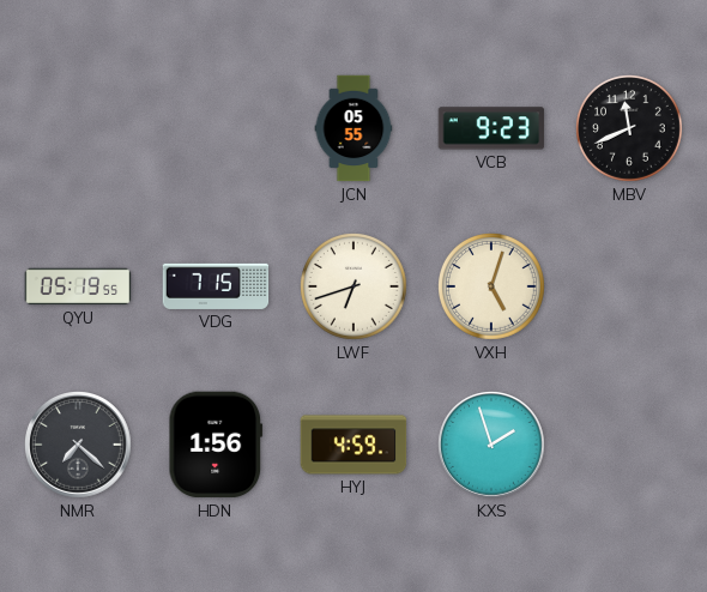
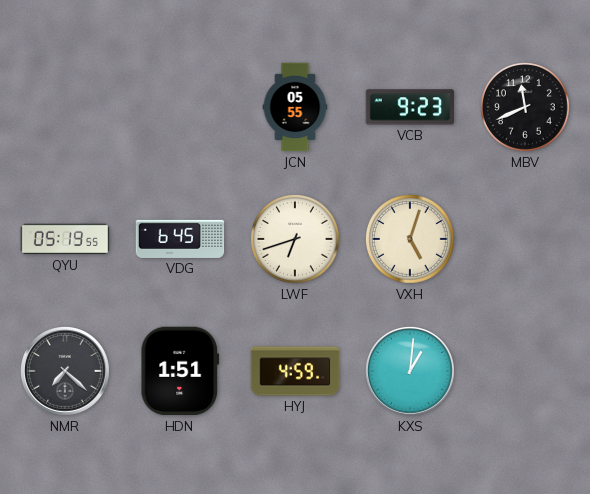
VDG: 7:15 -> 6:45
HDN: 1:56 -> 1:51
KXS: 1:57 -> 1:01
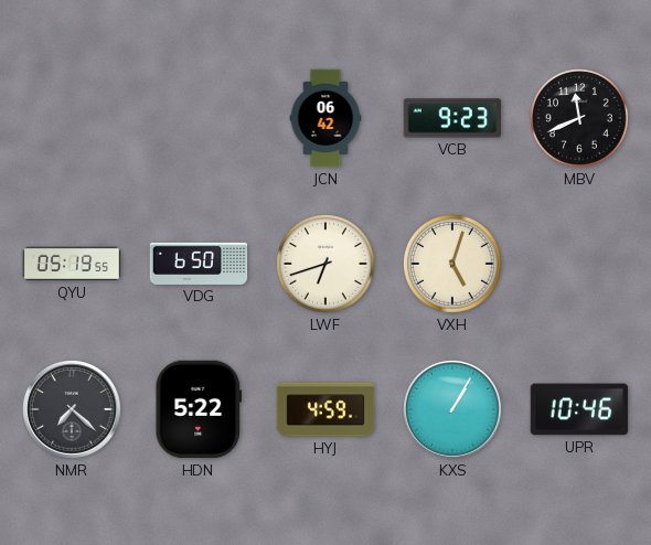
JCN: 05:55 -> 06:42
VDG: 6:45 -> 6:50
HDN: 1:51 -> 5:22
KXS: 1:01 -> 1:05
UPR: none -> 10:46
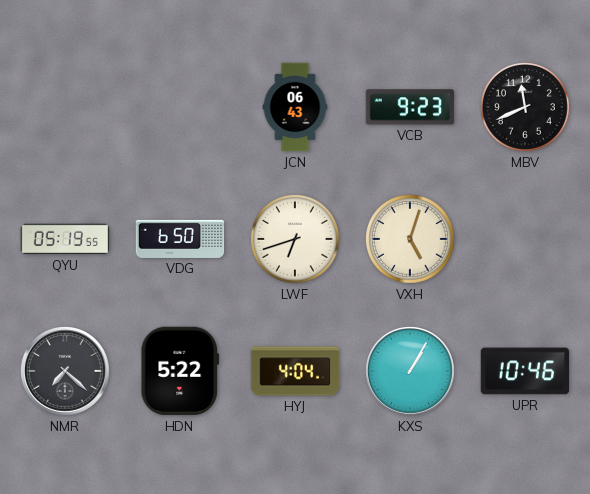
JCN: 06:42 -> 06:43
HYJ: 4:59 -> 4:04
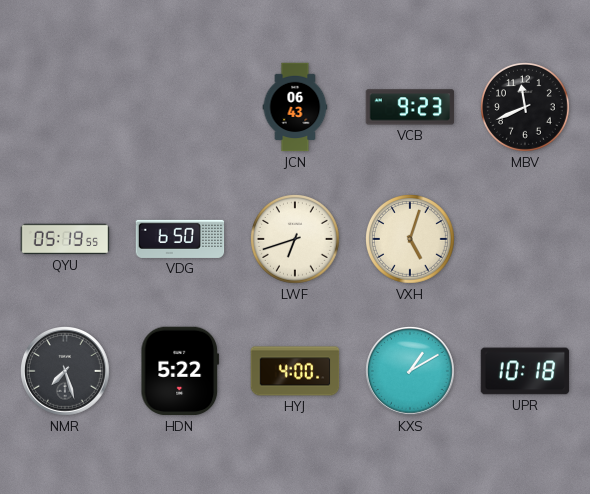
NMR: 7:22 -> 7:27
HYJ: 4:04 -> 4:00
KXS: 1:05 -> 1:10
UPR: 10:46 -> 10:18
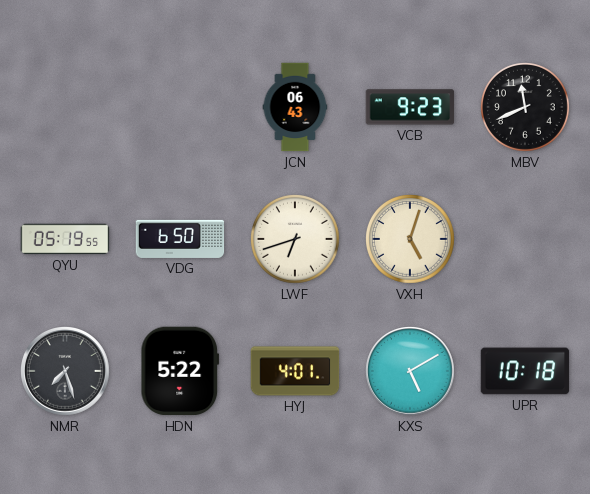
HYJ: 4:00 -> 4:01
KXS: 1:10 -> 5:10
